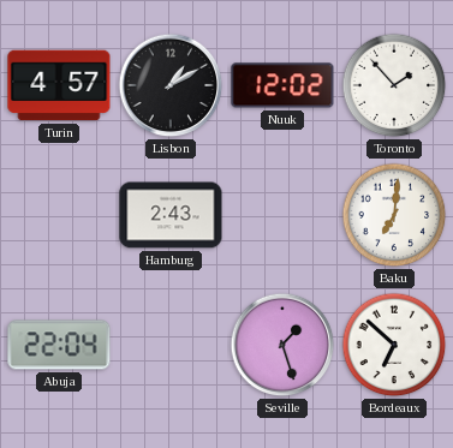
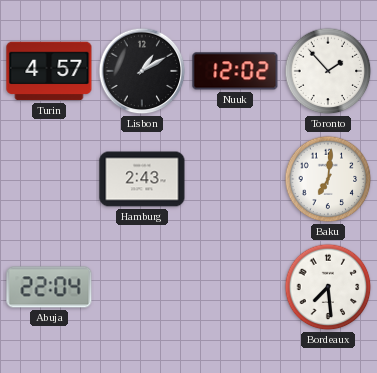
Seville: 1:27 -> none
Bordeaux: 6:52 -> 7:29
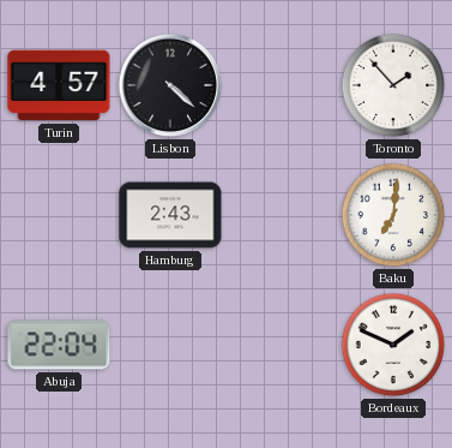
Lisbon: 1:10 -> 4:22
Nuuk: 12:02 -> none
Bordeaux: 7:29 -> 1:49
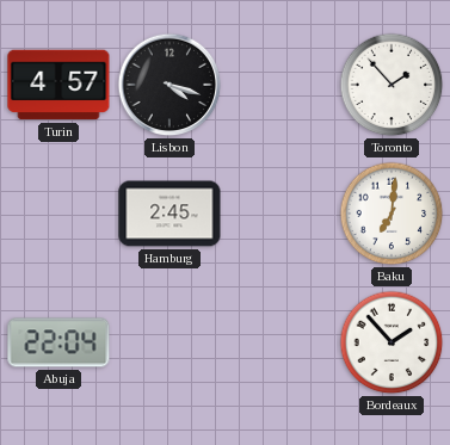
Lisbon: 4:22 -> 4:18
Hamburg: 2:43 -> 2:45
Bordeaux: 1:49 -> 1:53
